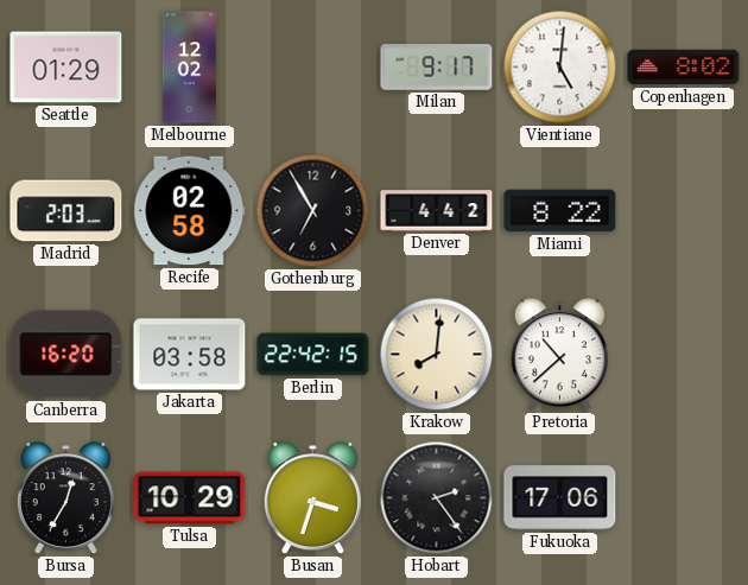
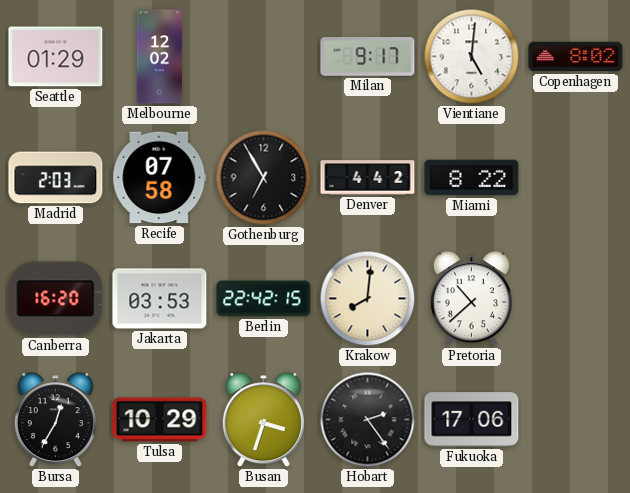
Recife: 02:58 -> 07:58
Jakarta: 03:58 -> 03:53
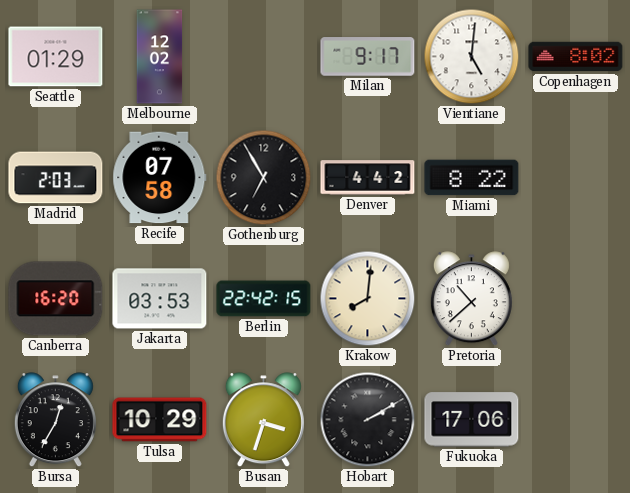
Hobart: 2:24 -> 2:10
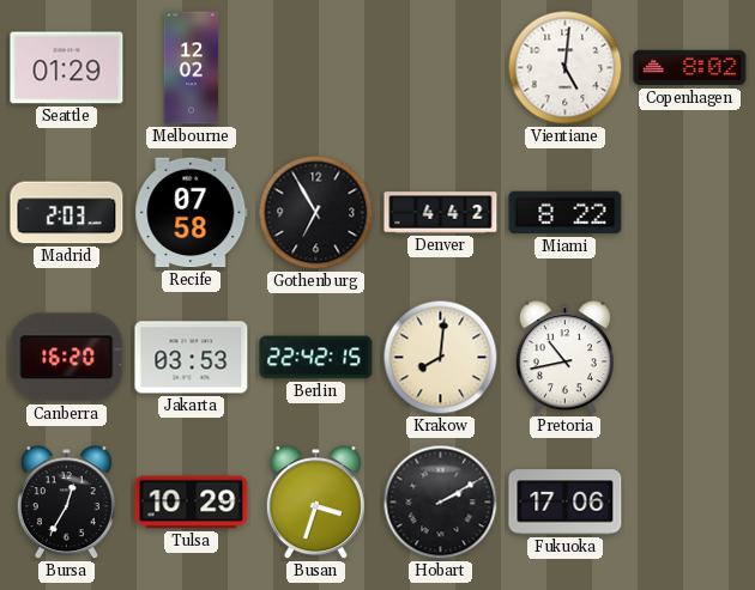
Milan: 9:17 -> none
Pretoria: 10:38 -> 10:43
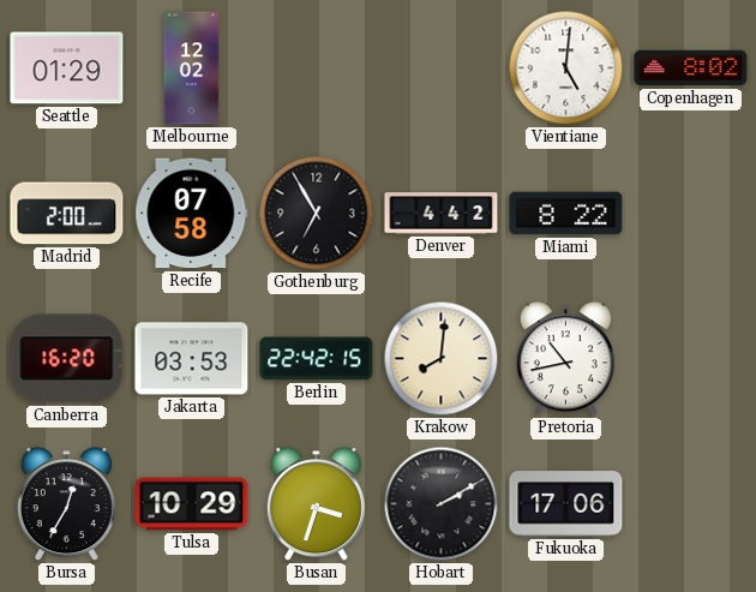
Madrid: 2:03 -> 2:00
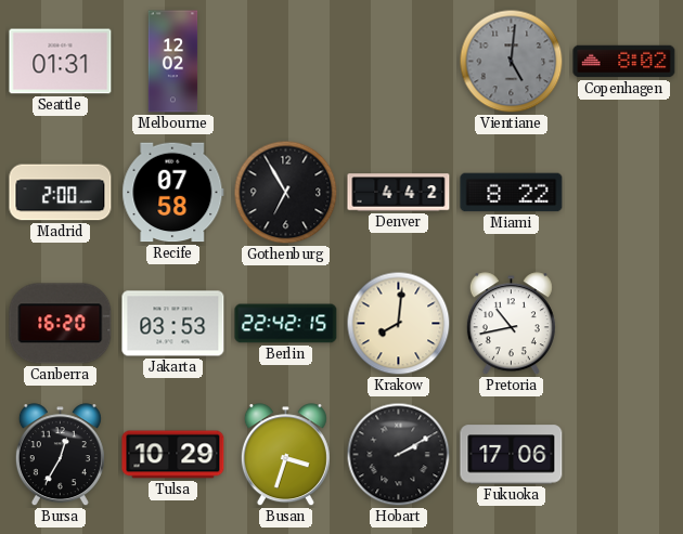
Seattle: 01:29 -> 01:31
Vientiane dial: white -> grey
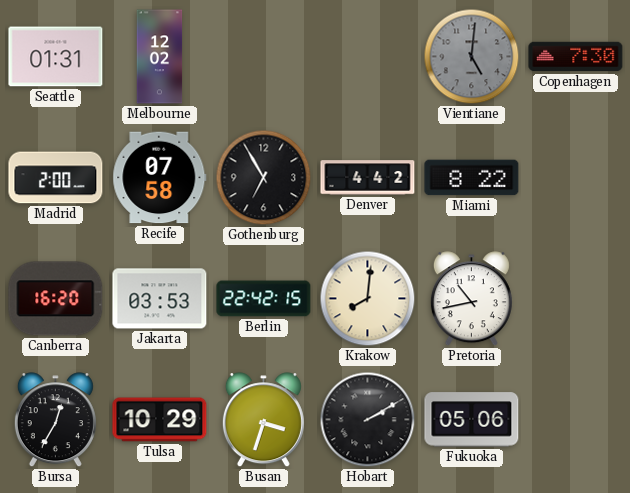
Copenhagen: 8:02 -> 7:30
Fukuoka: 17:06 -> 05:06
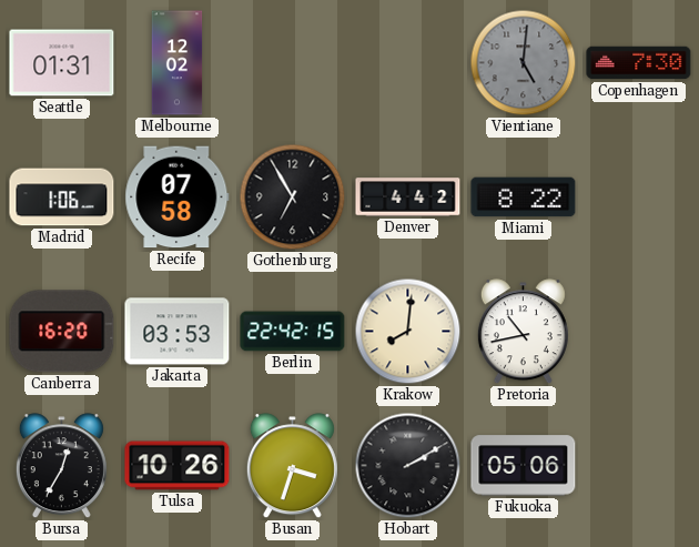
Madrid: 2:00 -> 1:06
Tulsa: 10:29 -> 10:26
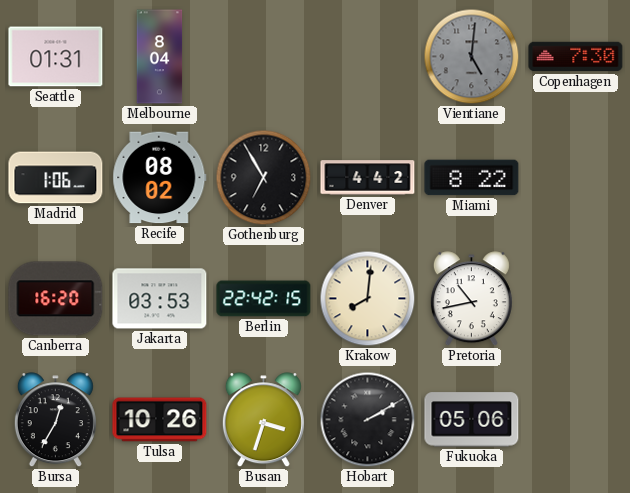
Melbourne: 12:02 -> 8:04
Recife: 07:58 -> 08:02
